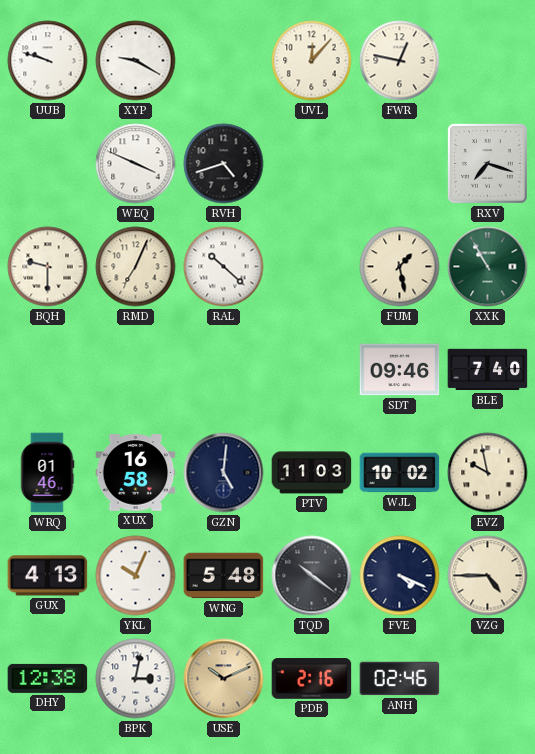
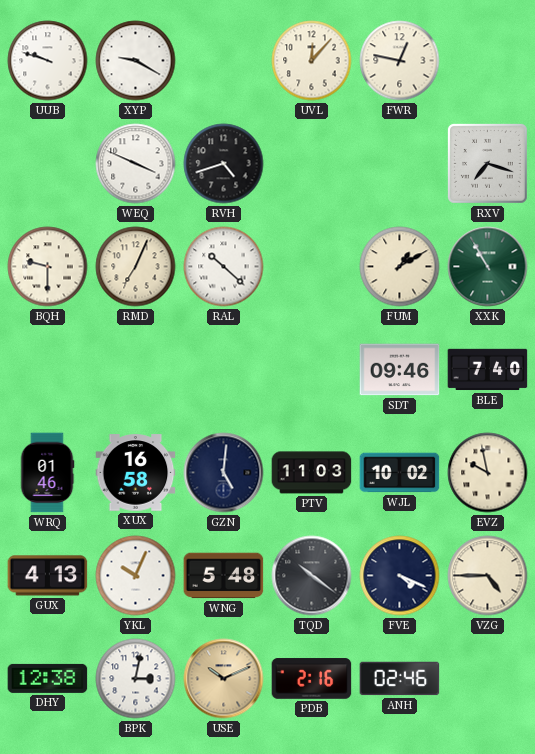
FUM: 1:28 -> 1:10
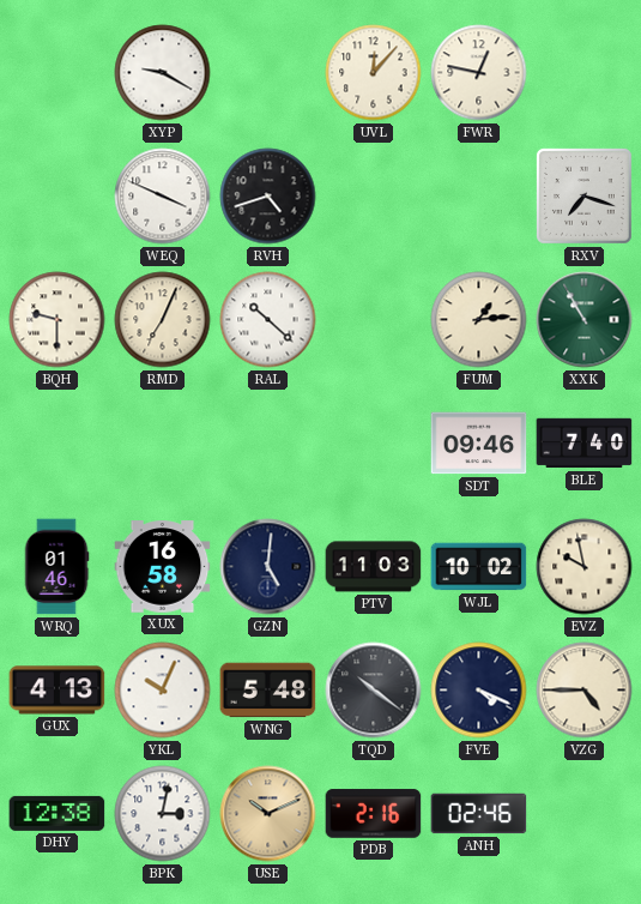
UUB: 9:48 -> none
FUM: 1:10 -> 1:14
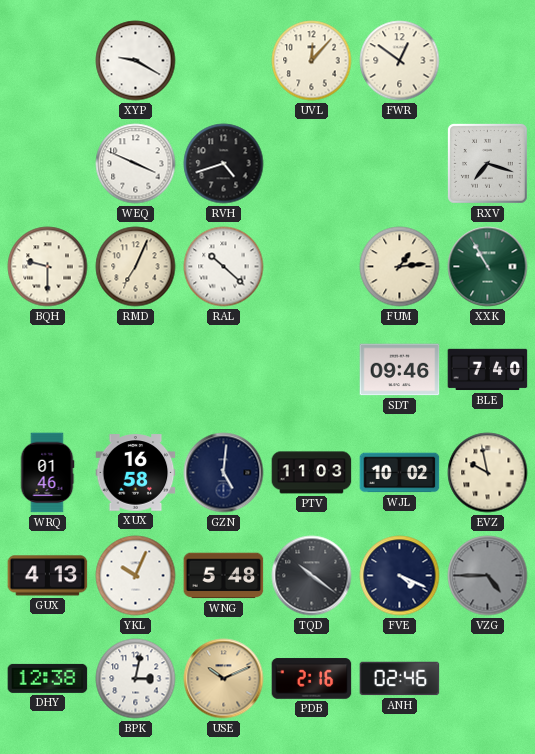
FWR: 12:47 -> 12:51
VZG dial: cream -> grey
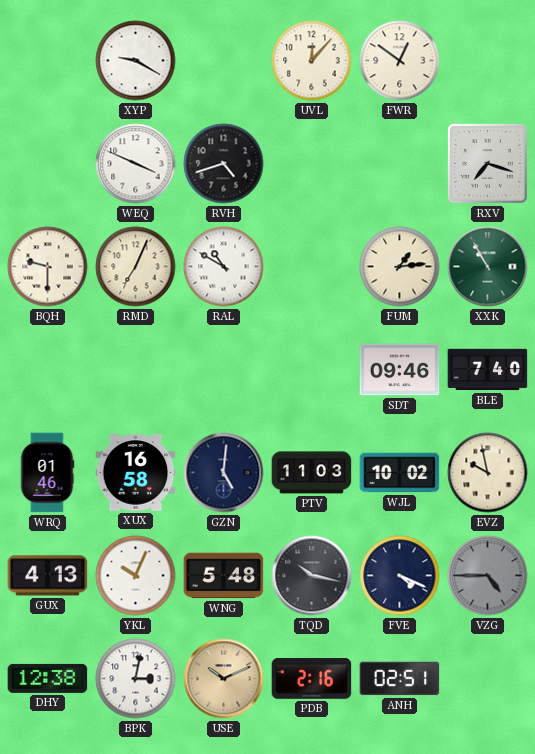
RAL: 10:22 -> 10:50
TQD: 10:21 -> 10:17
ANH: 02:46 -> 02:51
